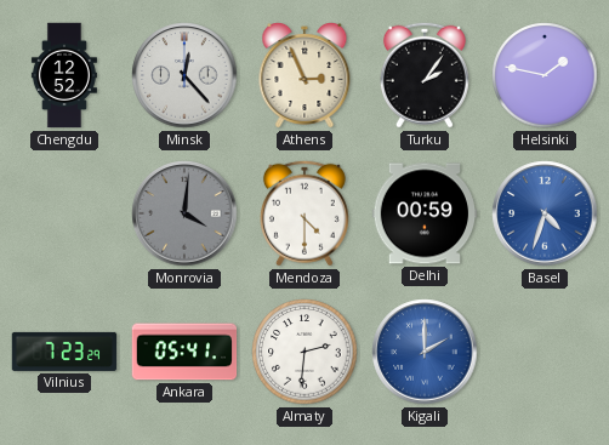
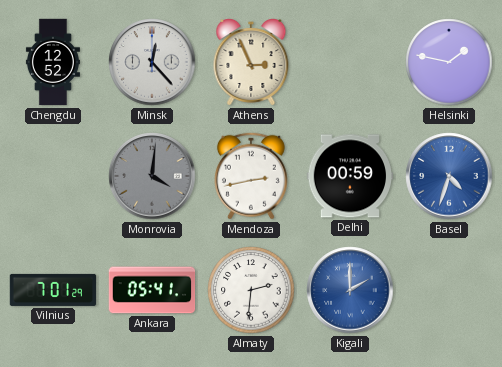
Turku: 2:06 -> none
Mendoza: 4:30 -> 2:43
Vilnius: 7:23 -> 7:01
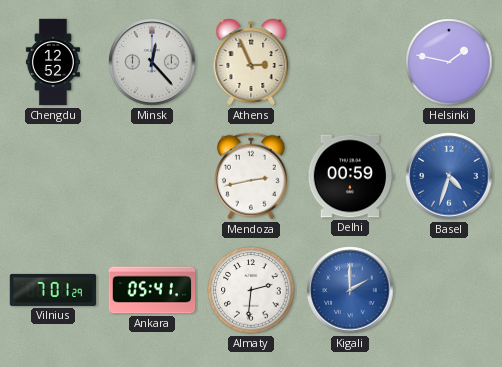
Monrovia: 4:01 -> none
